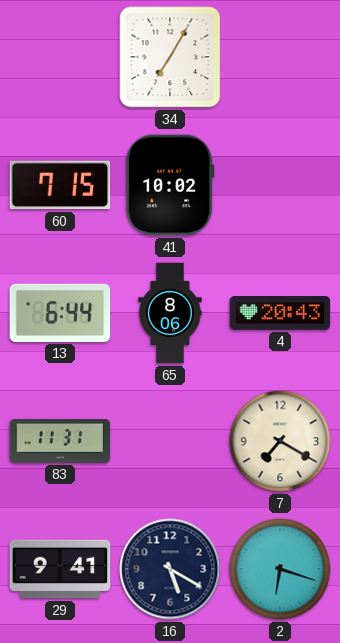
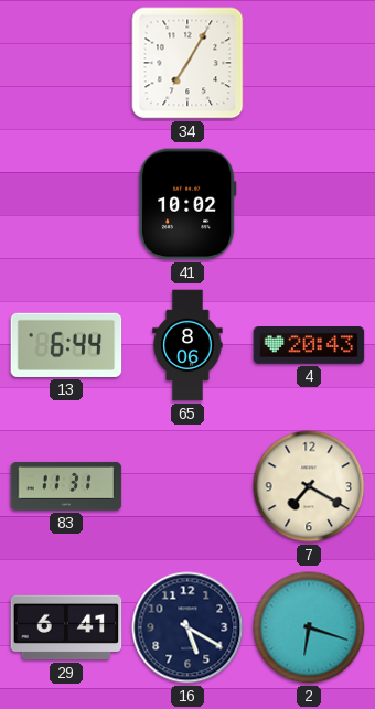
60: 7:15 -> none
29: 9:41 -> 6:41
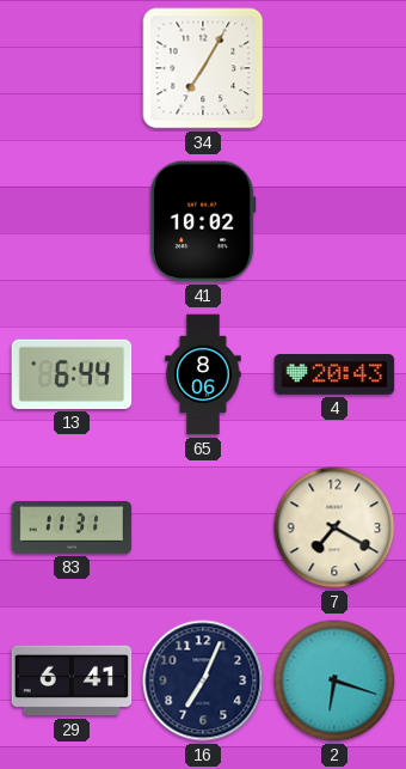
16: 5:20 -> 7:04
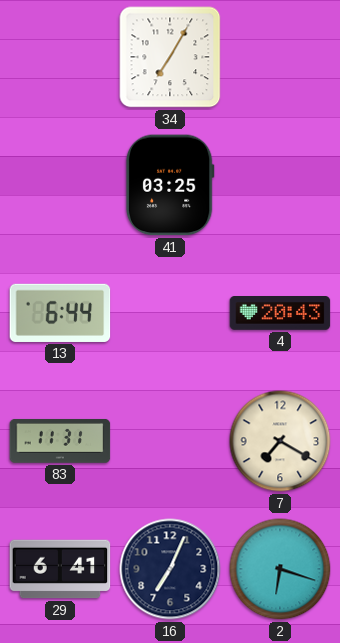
41: 10:02 -> 03:25
65: 8:06 -> none
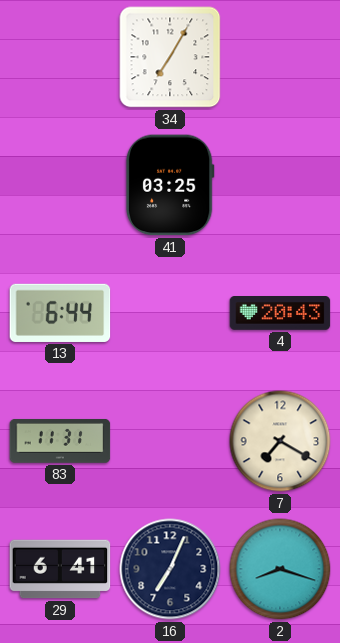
2: 6:18 -> 8:18
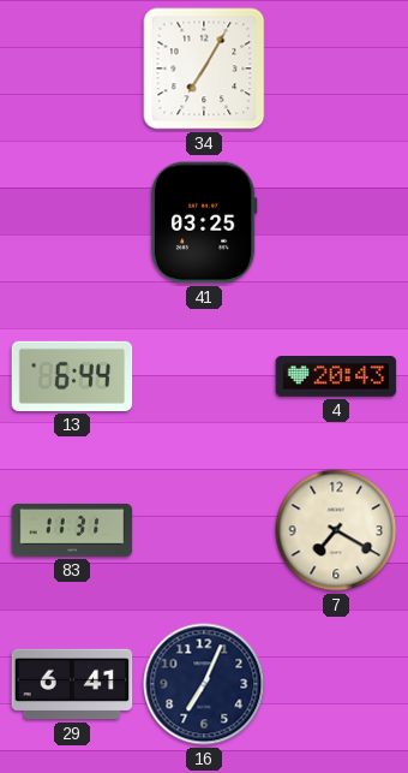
2: 8:18 -> none
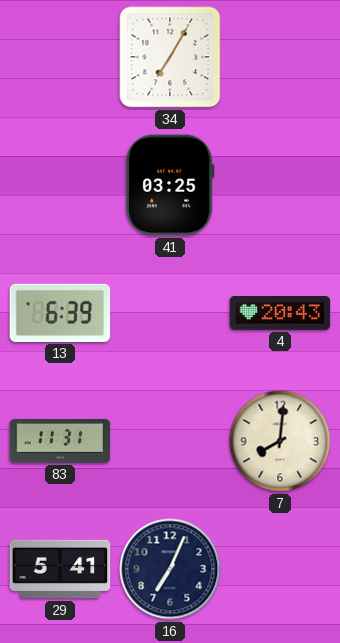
13: 6:44 -> 6:39
7: 7:20 -> 8:01
29: 6:41 -> 5:41
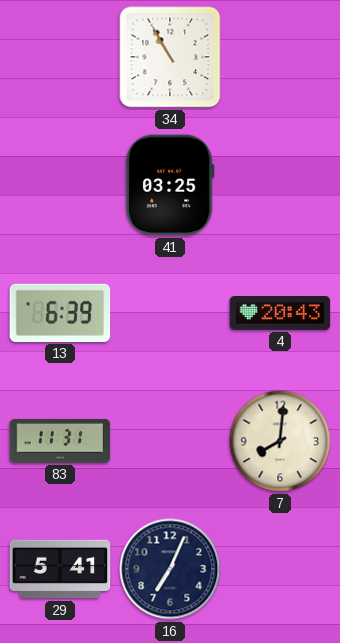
34: 7:05 -> 10:55
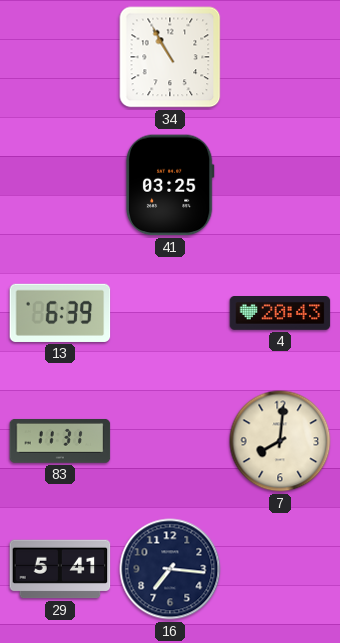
16: 7:04 -> 7:16
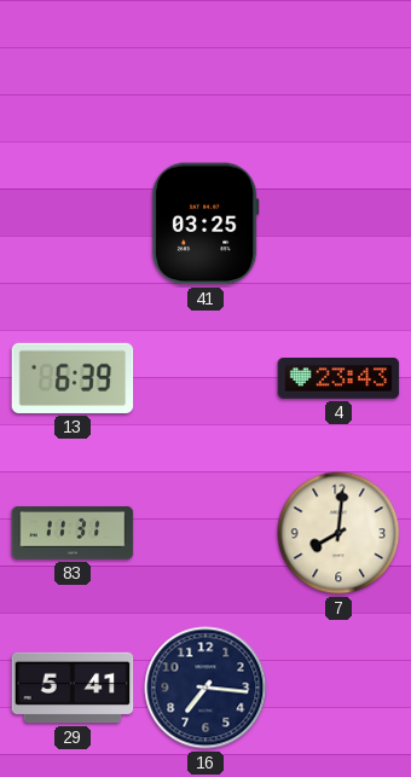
34: 10:55 -> none
4: 20:43 -> 23:43
